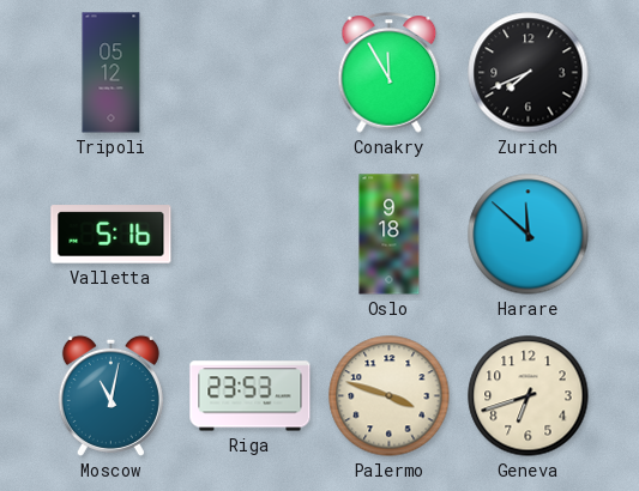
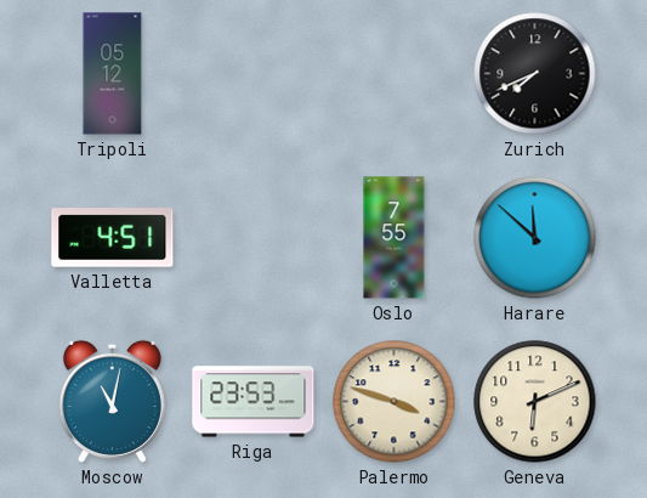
Conakry: 11:55 -> none
Valletta: 5:16 -> 4:51
Oslo: 9:18 -> 7:55
Geneva: 6:42 -> 6:11
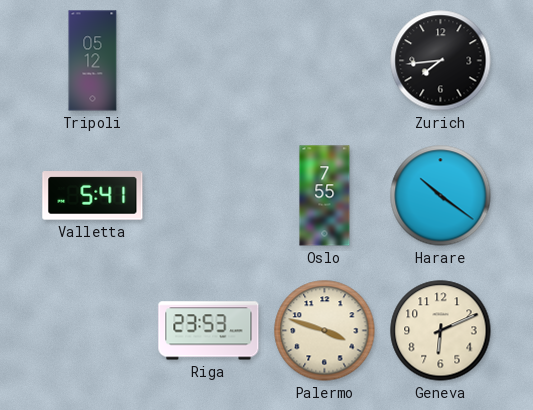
Zurich: 7:41 -> 7:44
Valletta: 4:51 -> 5:41
Harare: 11:52 -> 10:21
Moscow: 11:02 -> none
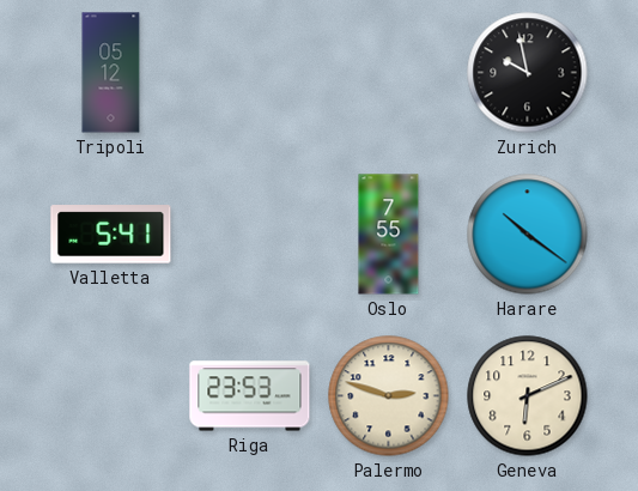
Zurich: 7:44 -> 9:58
Palermo: 3:48 -> 2:48
